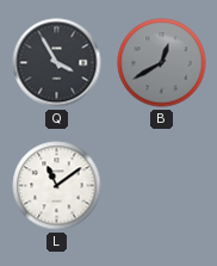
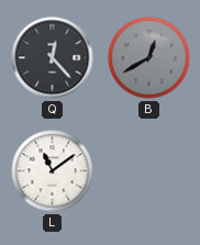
Q: 3:55 -> 12:23
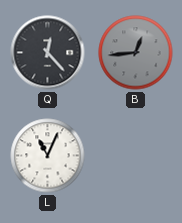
B: 12:40 -> 12:44
L: 11:09 -> 11:04
